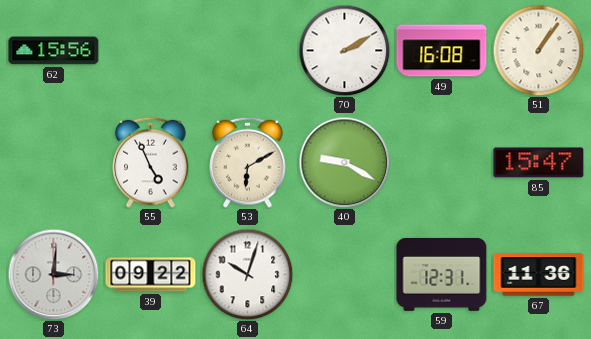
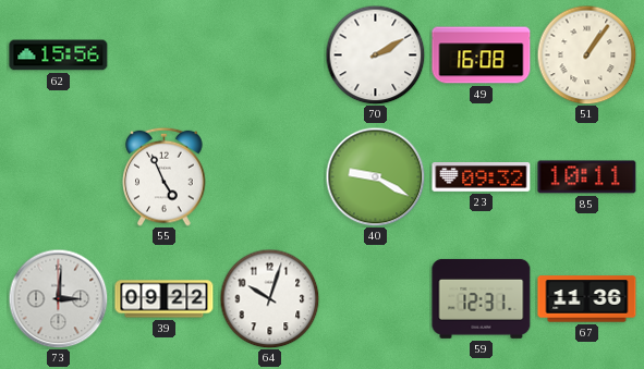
53: 6:10 -> none
23: none -> 09:32
85: 15:47 -> 10:11
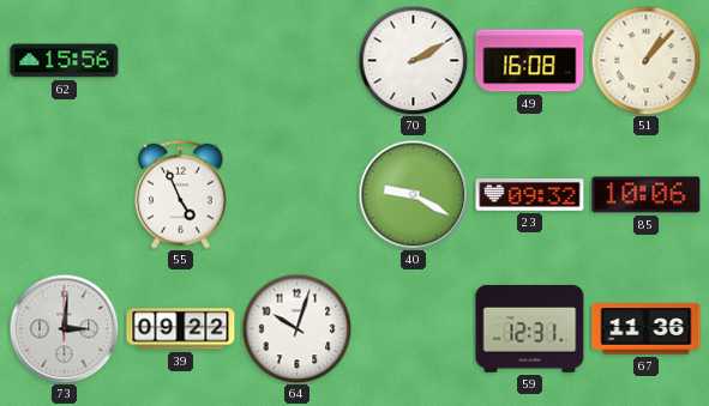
51: 1:06 -> 1:07
85: 10:11 -> 10:06
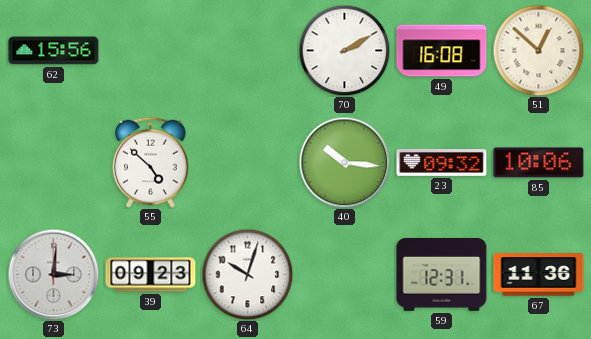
51: 1:07 -> 12:52
55: 4:56 -> 4:52
40: 9:20 -> 10:16
39: 09:22 -> 09:23
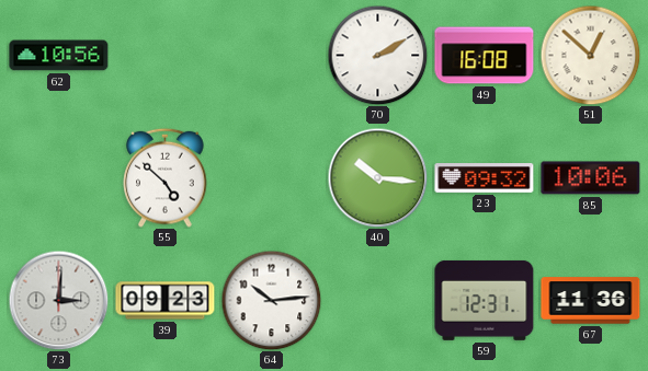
62: 15:56 -> 10:56
64: 10:03 -> 10:14
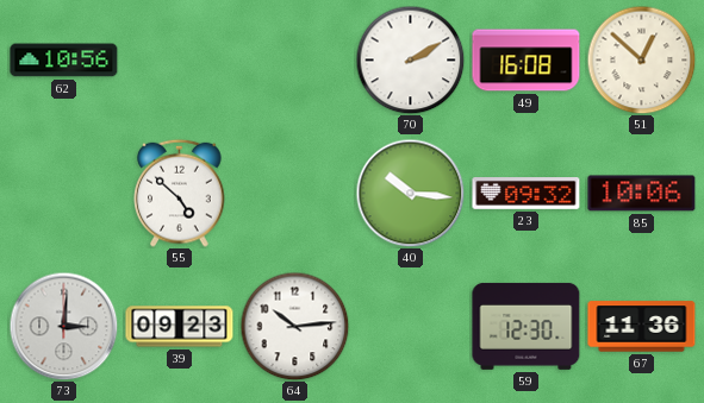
59: 12:31 -> 12:30
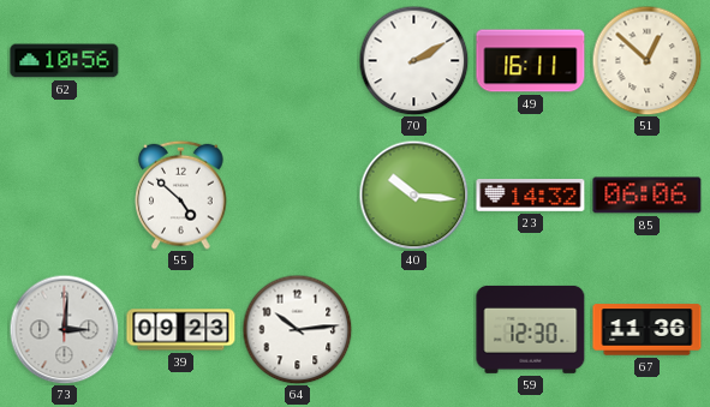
49: 16:08 -> 16:11
23: 09:32 -> 14:32
85: 10:06 -> 06:06
